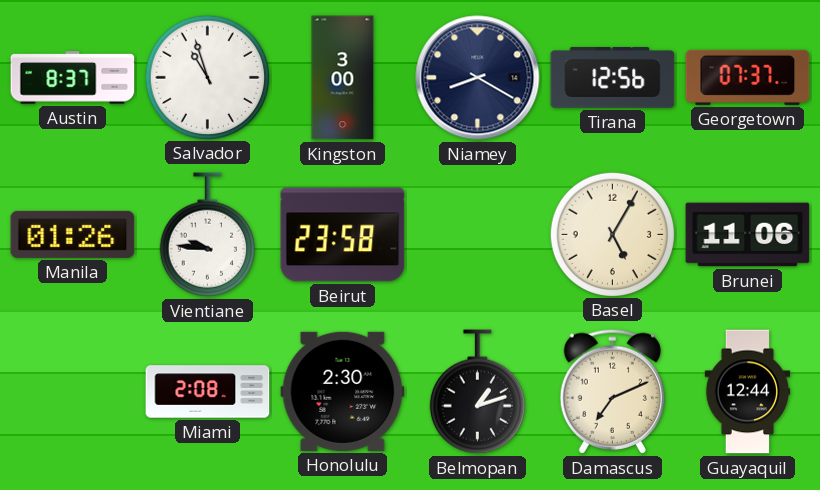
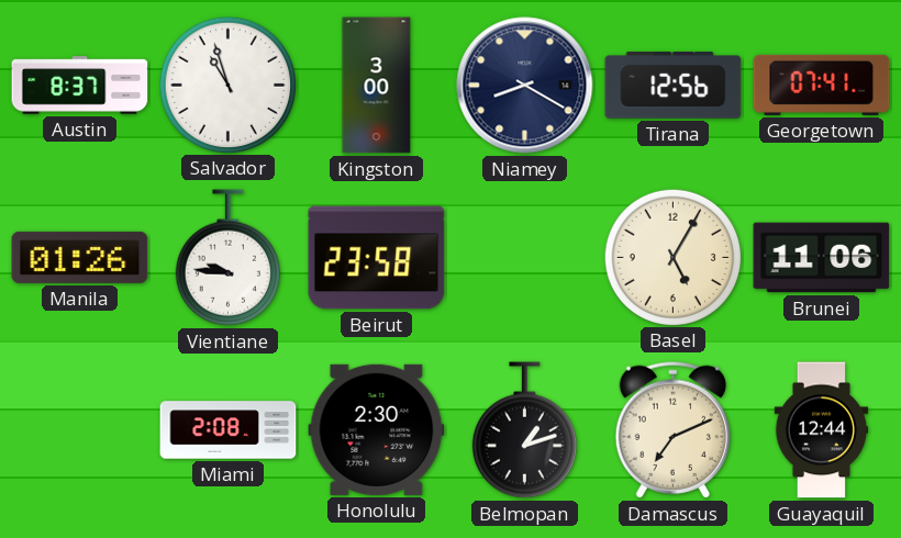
Georgetown: 07:37 -> 07:41
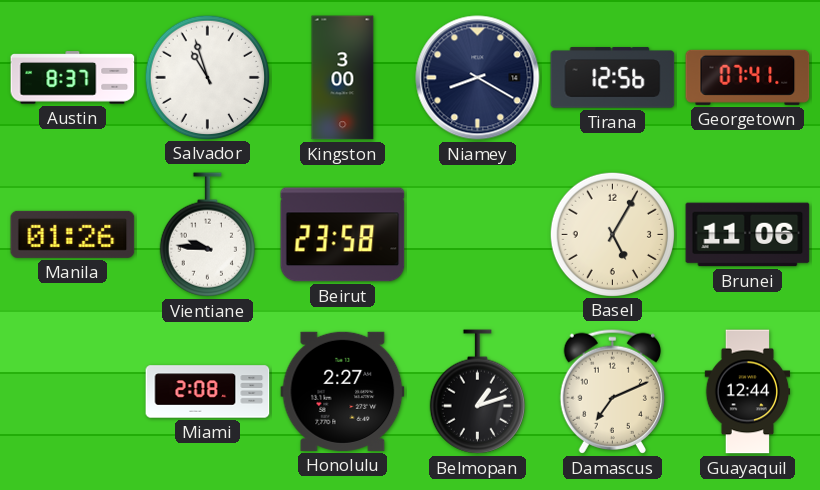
Honolulu: 2:30 -> 2:27
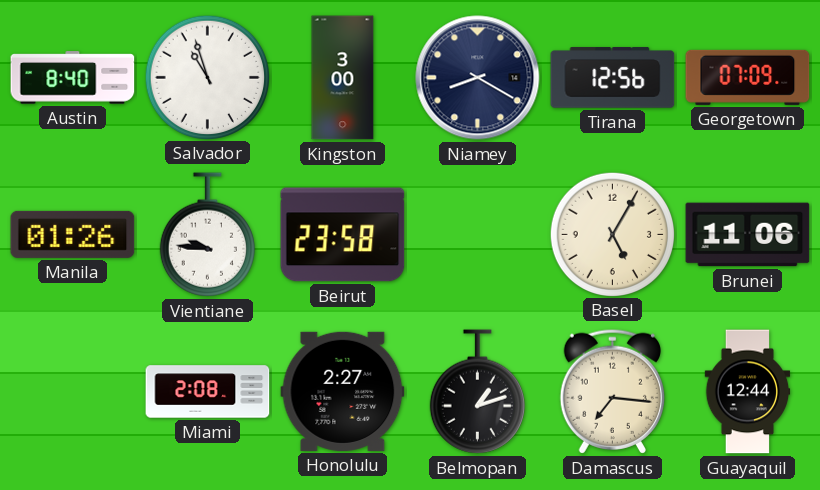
Austin: 8:37 -> 8:40
Georgetown: 07:41 -> 07:09
Damascus: 7:11 -> 7:16
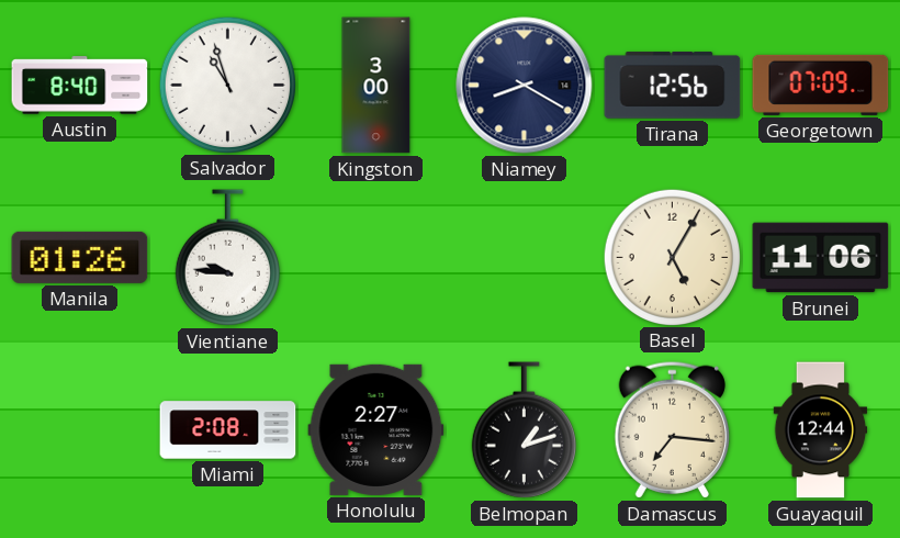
Beirut: 23:58 -> none
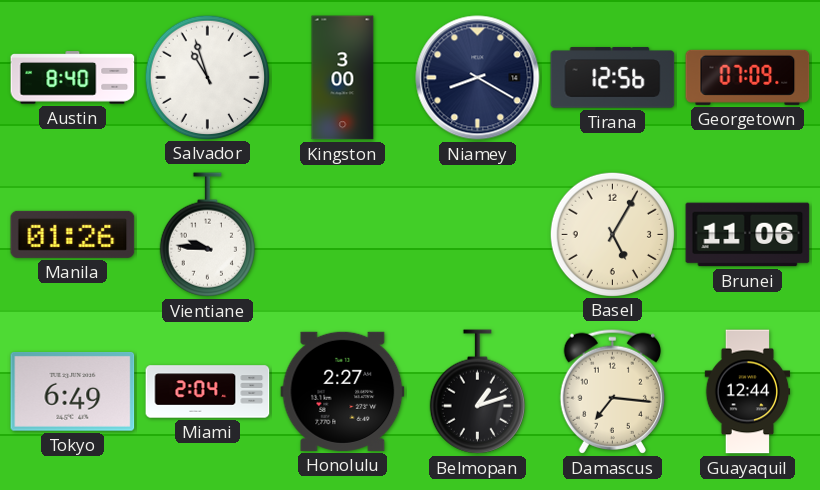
Tokyo: none -> 6:49
Miami: 2:08 -> 2:04
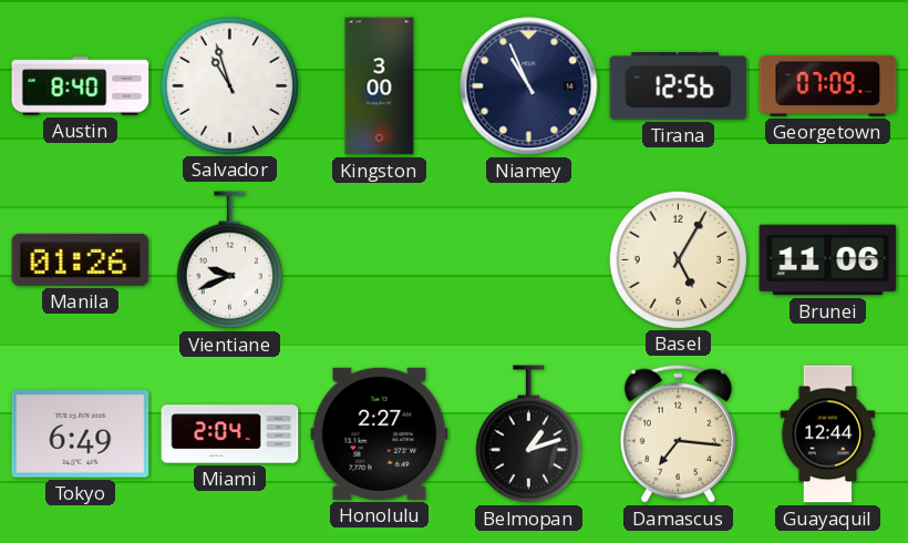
Niamey: 8:20 -> 10:56
Vientiane: 9:46 -> 9:41
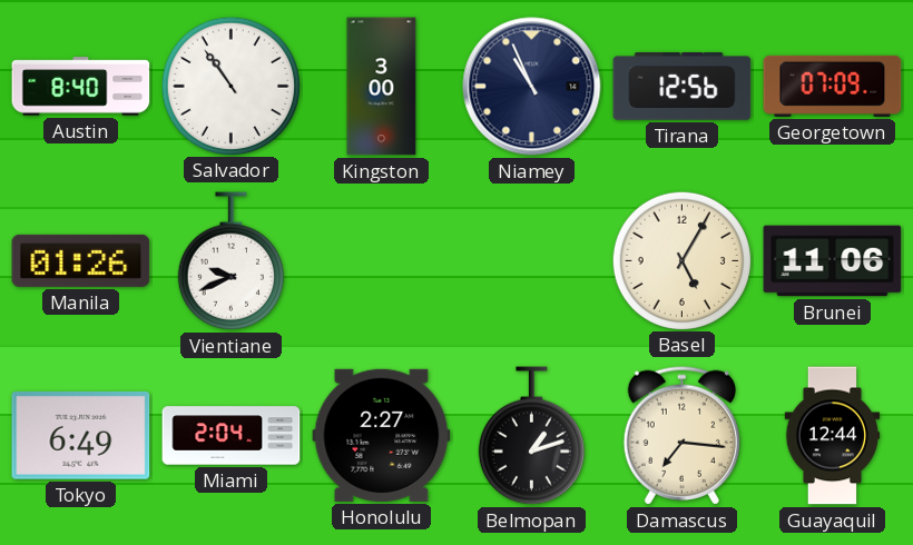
Salvador: 10:57 -> 10:54
